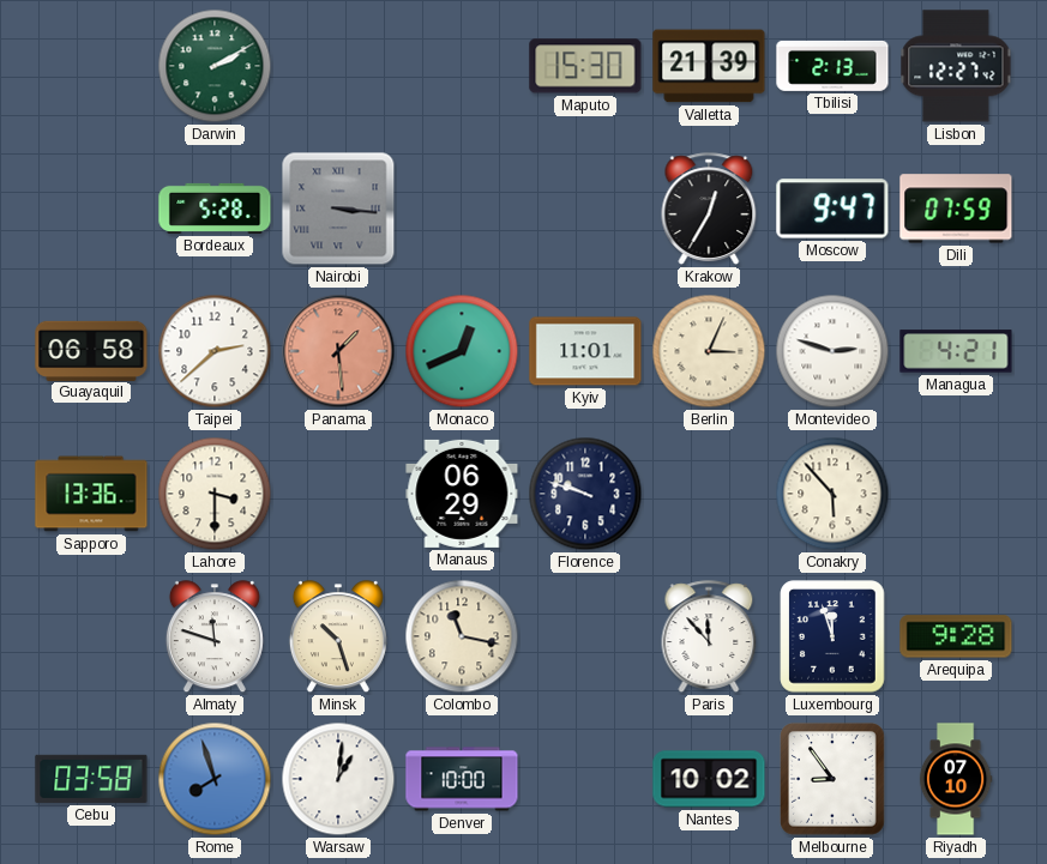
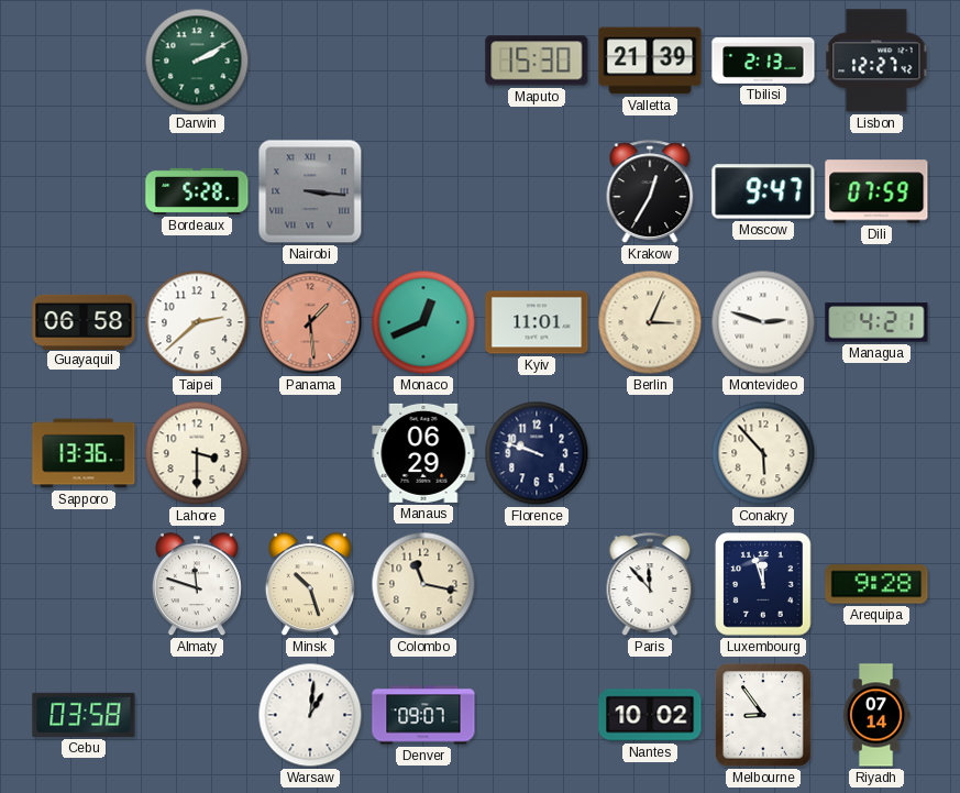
Rome: 7:57 -> none
Denver: 10:00 -> 09:07
Riyadh: 07:10 -> 07:14
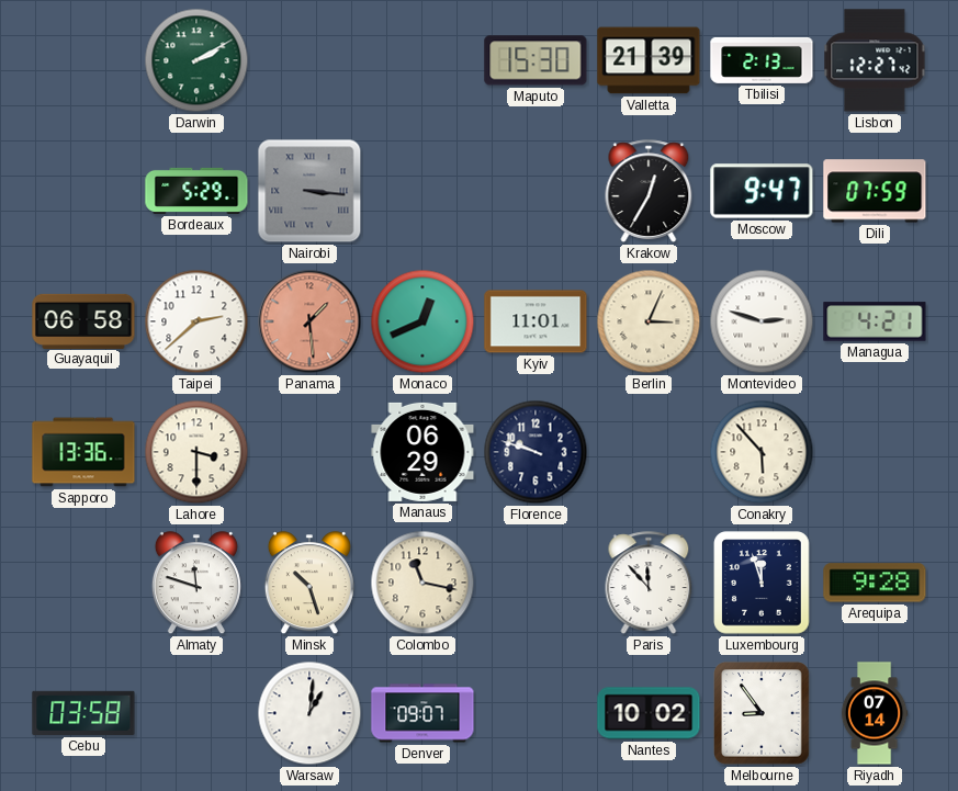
Bordeaux: 5:28 -> 5:29
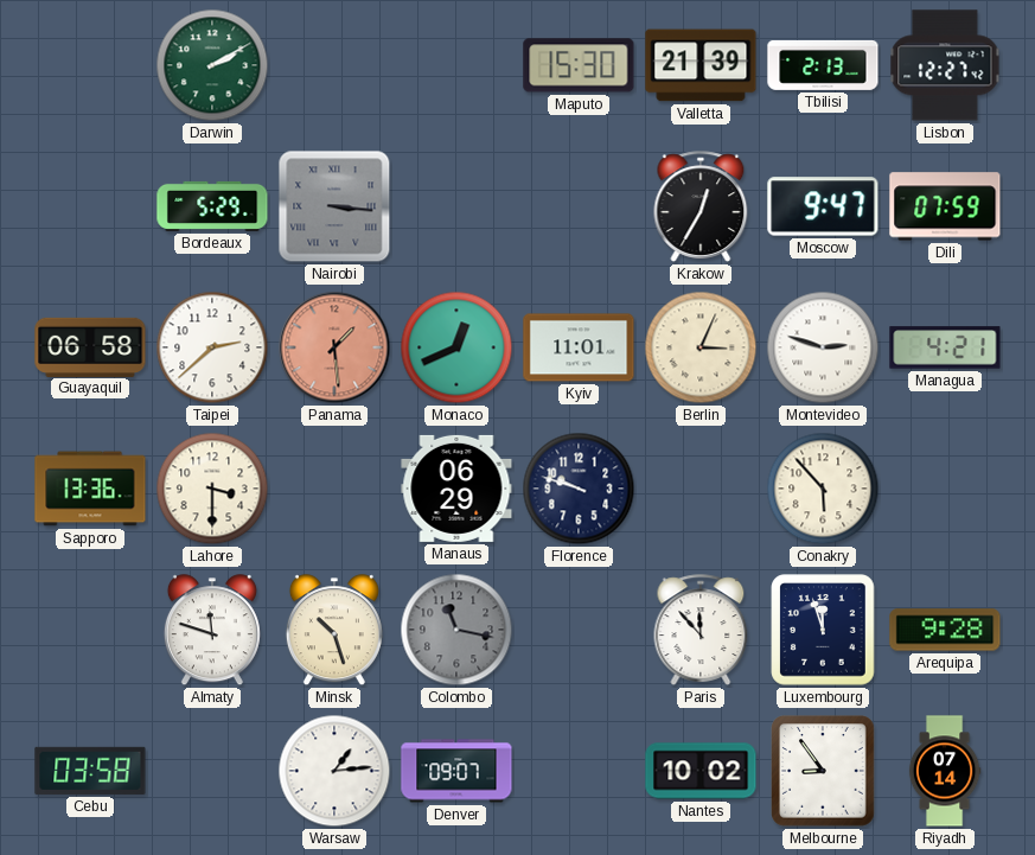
Colombo dial: cream -> grey
Warsaw: 1:01 -> 1:14
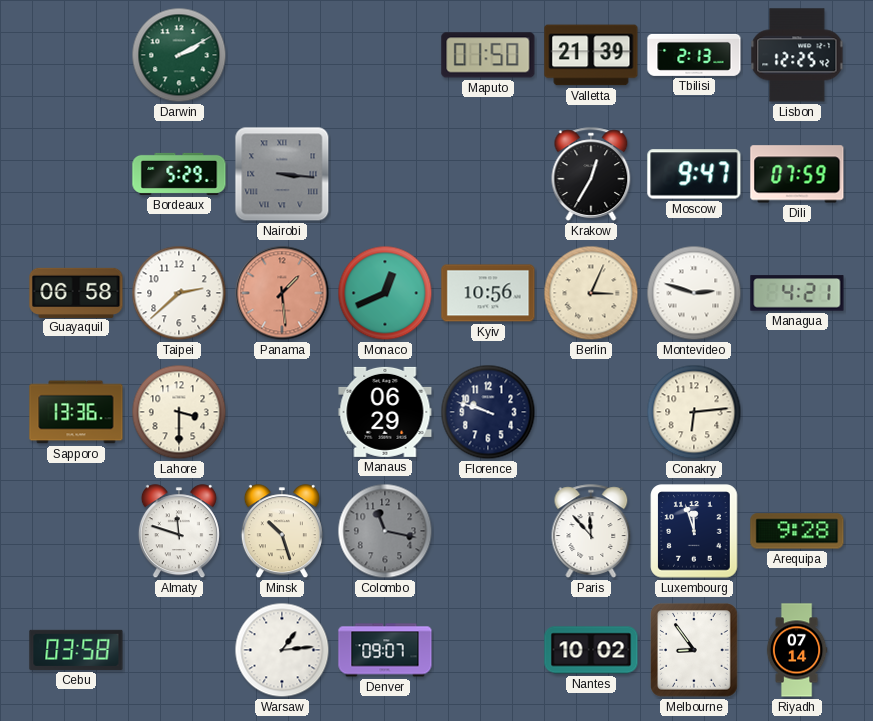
Maputo: 15:30 -> 01:50
Lisbon: 12:27 -> 12:25
Kyiv: 11:01 -> 10:56
Conakry: 5:53 -> 6:14
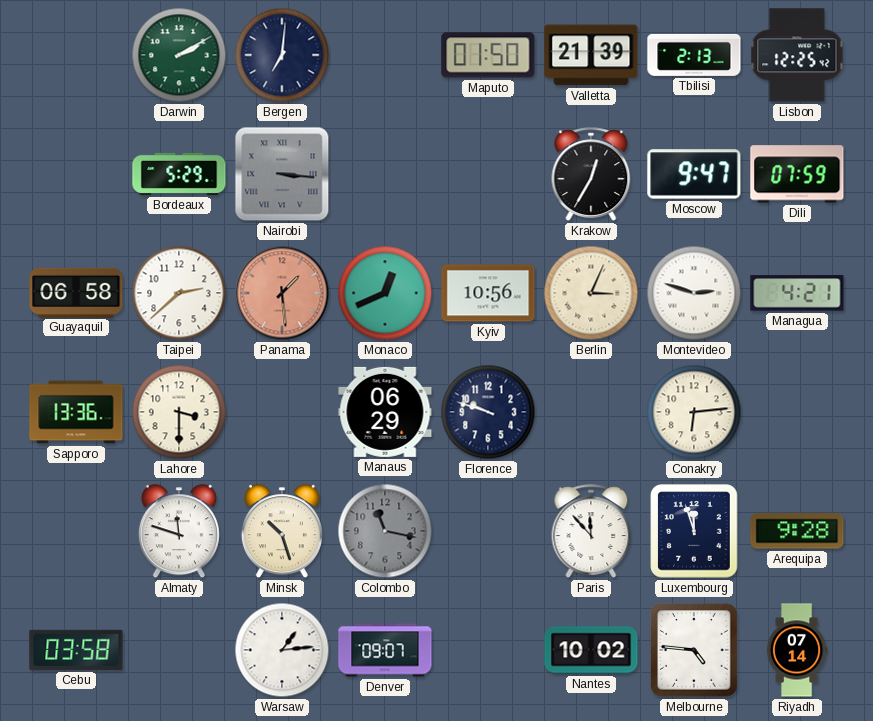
Bergen: none -> 7:01
Melbourne: 8:54 -> 4:46
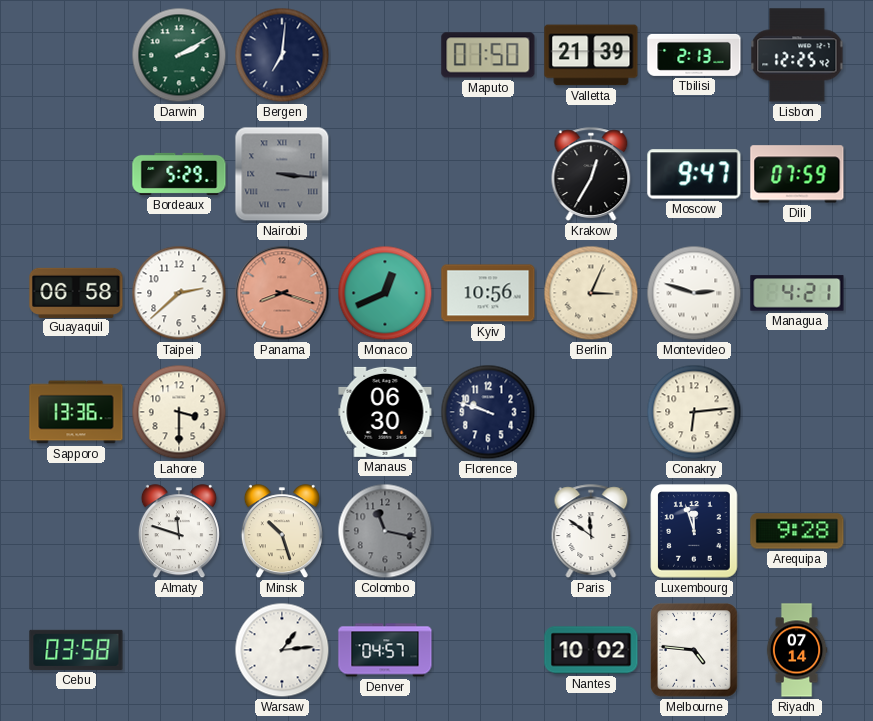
Panama: 1:29 -> 8:18
Manaus: 06:29 -> 06:30
Paris: 11:53 -> 11:51
Denver: 09:07 -> 04:57
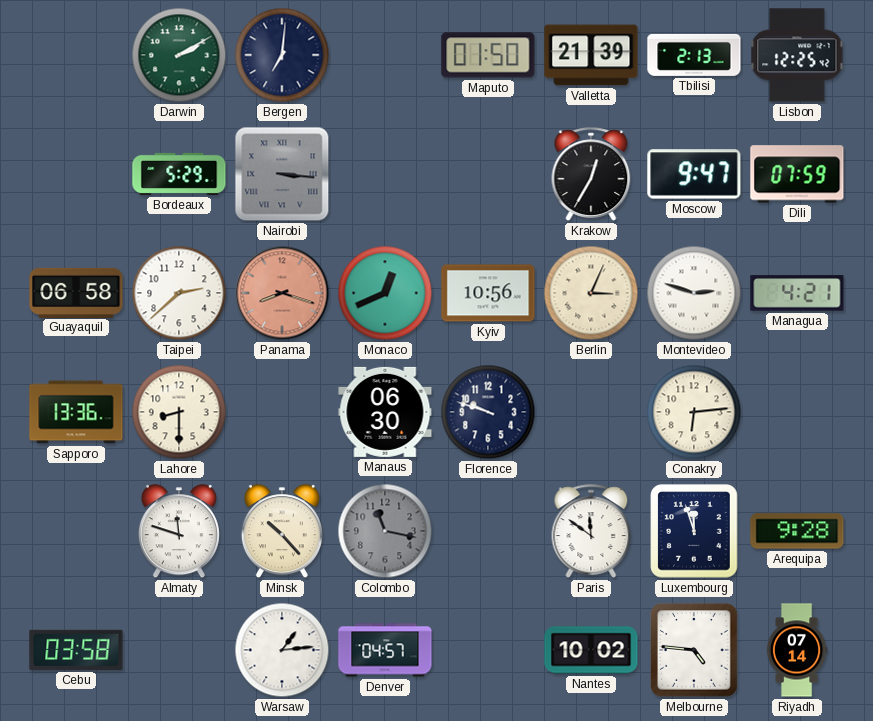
Lahore: 3:30 -> 8:30
Minsk: 10:27 -> 10:23
